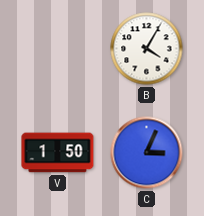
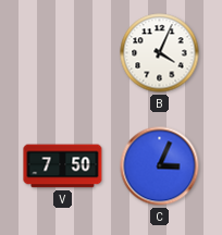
B: 4:05 -> 4:04
V: 1:50 -> 7:50
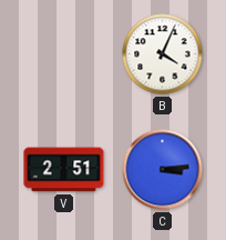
V: 7:50 -> 2:51
C: 3:04 -> 3:14
